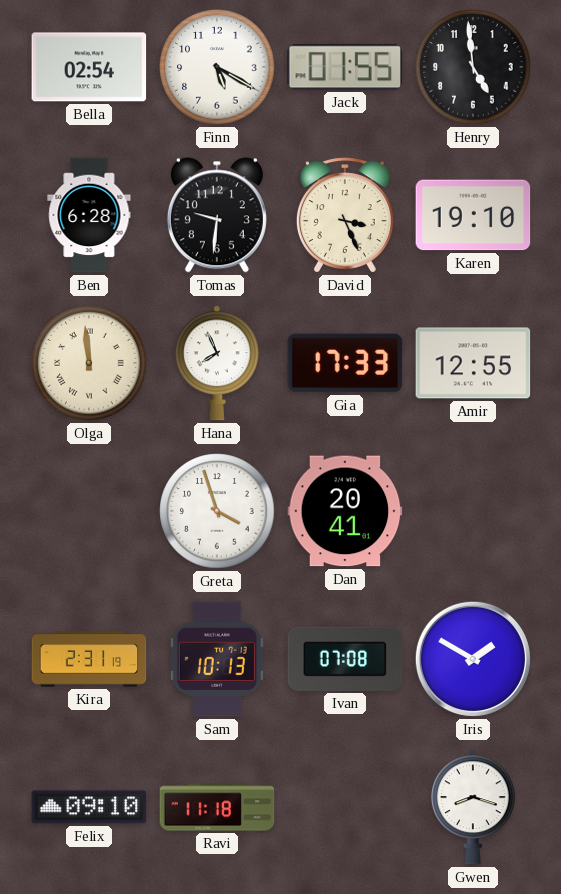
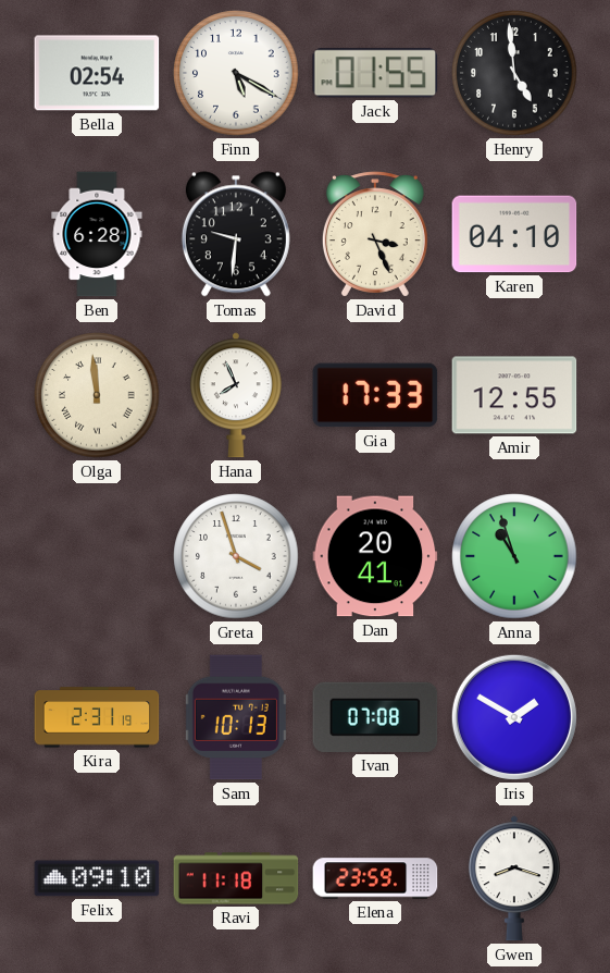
Karen: 19:10 -> 04:10
Anna: none -> 10:57
Elena: none -> 23:59
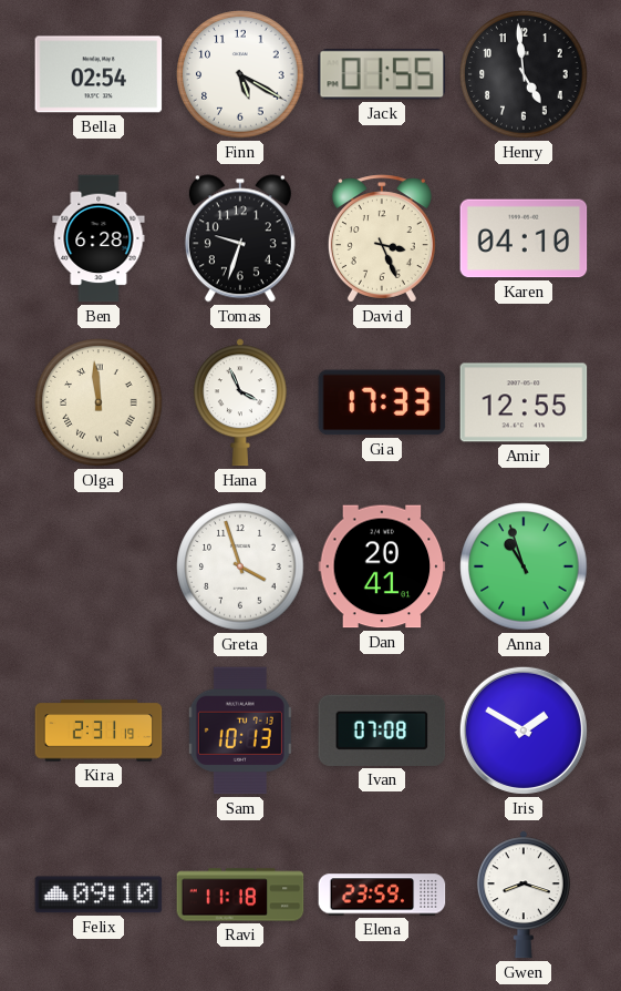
Tomas: 9:31 -> 9:33
Hana: 7:56 -> 3:56
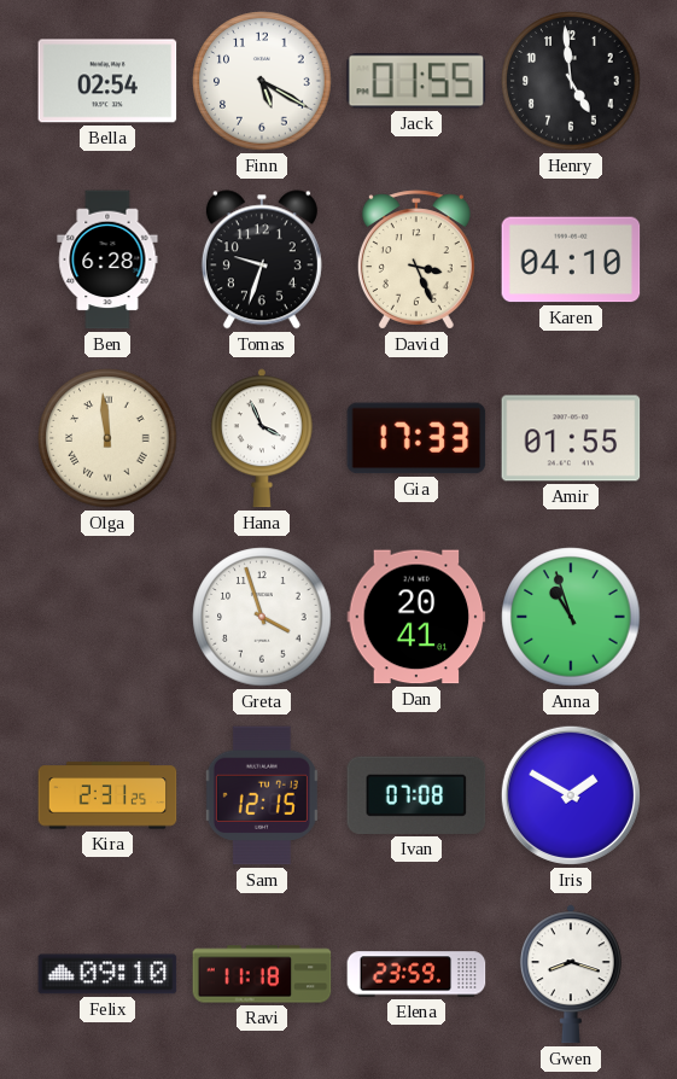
Amir: 12:55 -> 01:55
Kira: 2:31:19 -> 2:31:25
Sam: 10:13 -> 12:15
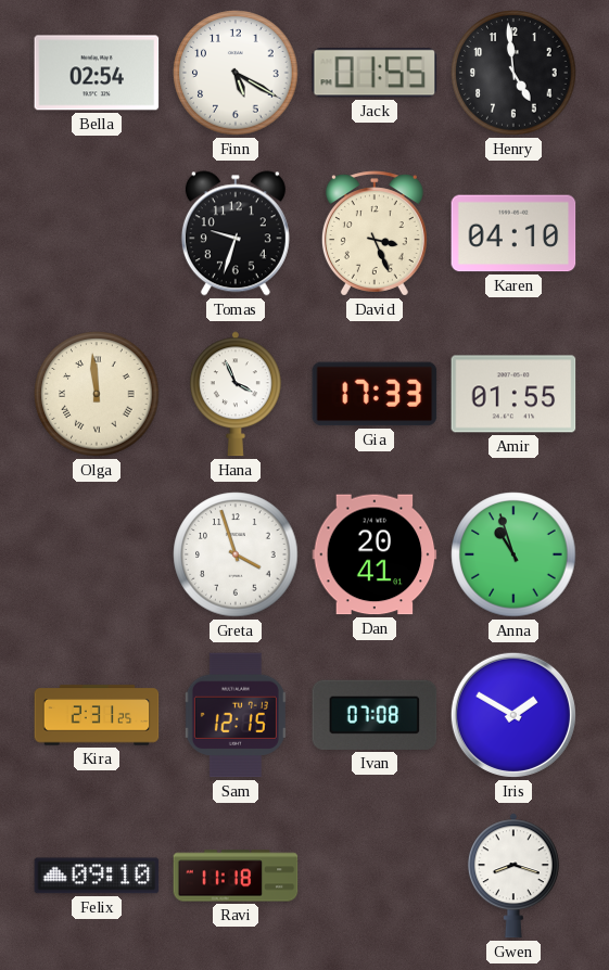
Ben: 6:28 -> none
Elena: 23:59 -> none
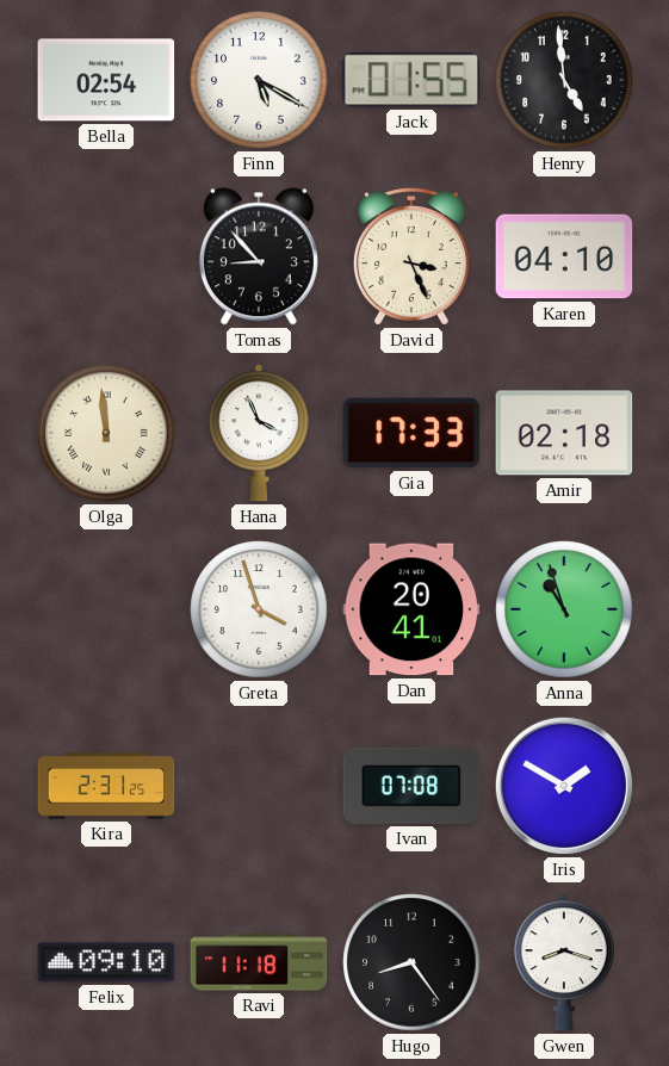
Tomas: 9:33 -> 8:53
Amir: 01:55 -> 02:18
Sam: 12:15 -> none
Hugo: none -> 8:24
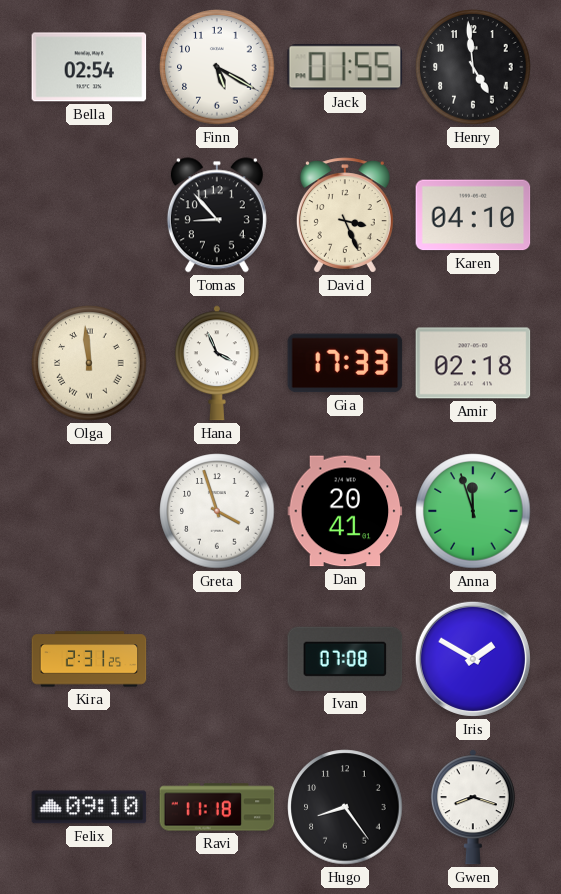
Anna: 10:57 -> 11:57
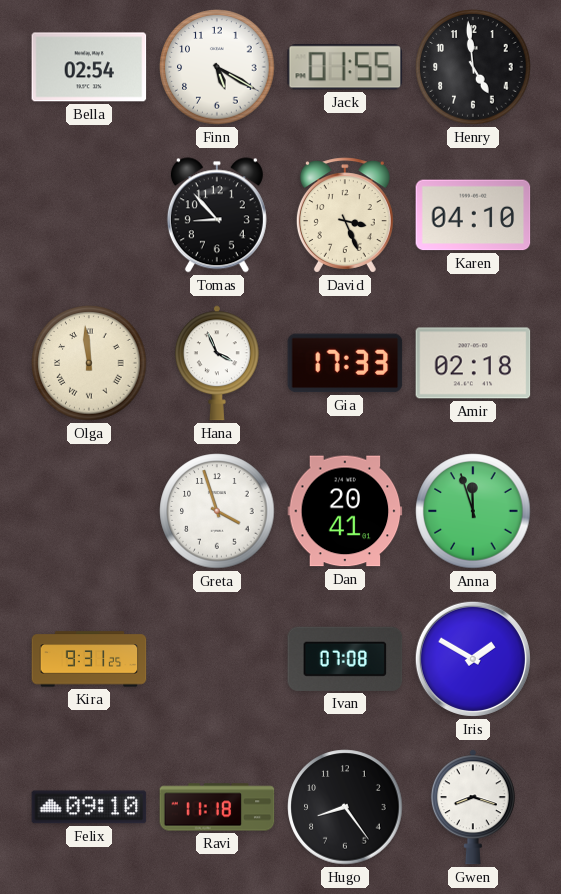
Kira: 2:31 -> 9:31
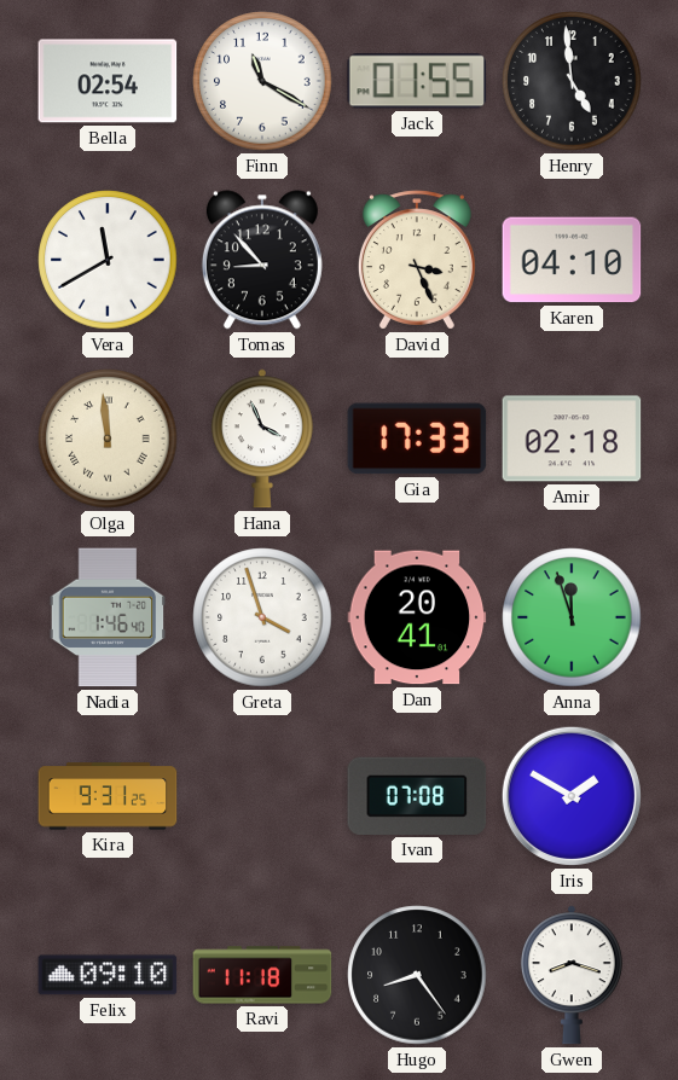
Finn: 5:20 -> 11:20
Vera: none -> 11:40
Nadia: none -> 1:46
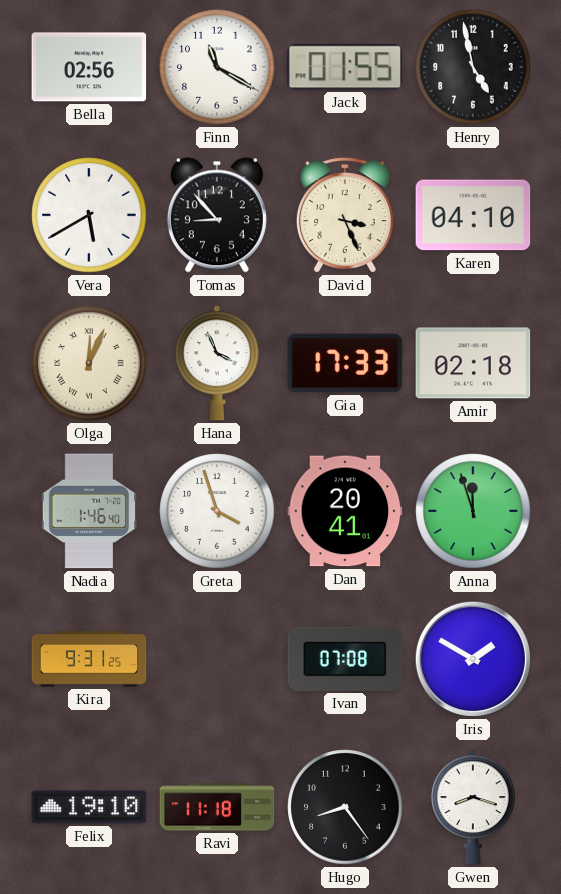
Bella: 02:54 -> 02:56
Henry: 4:59 -> 4:58
Vera: 11:40 -> 5:40
Olga: 11:59 -> 12:04
Felix: 09:10 -> 19:10
